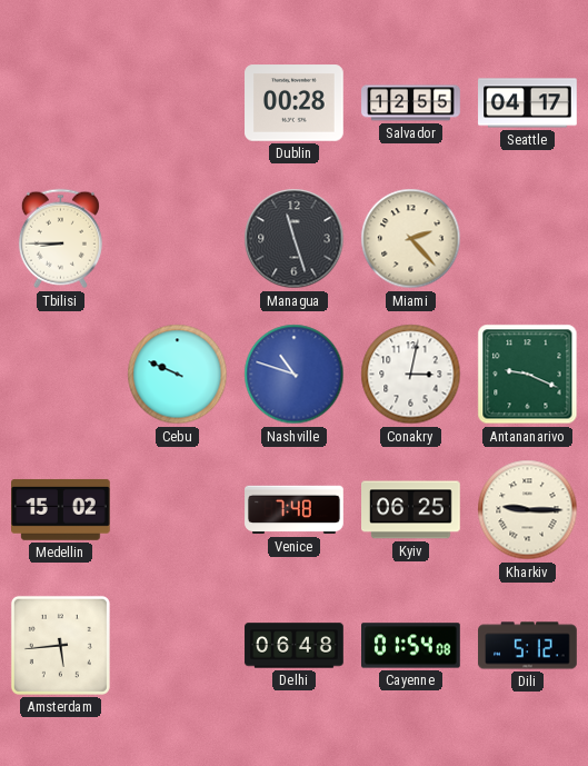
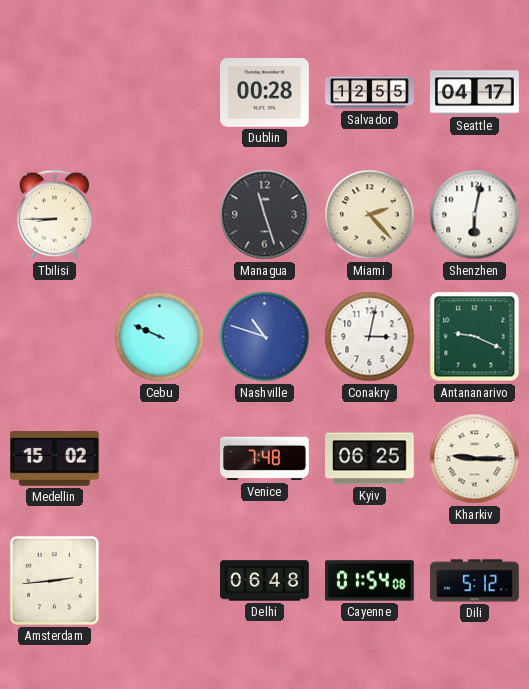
Shenzhen: none -> 6:02
Amsterdam: 5:44 -> 2:44
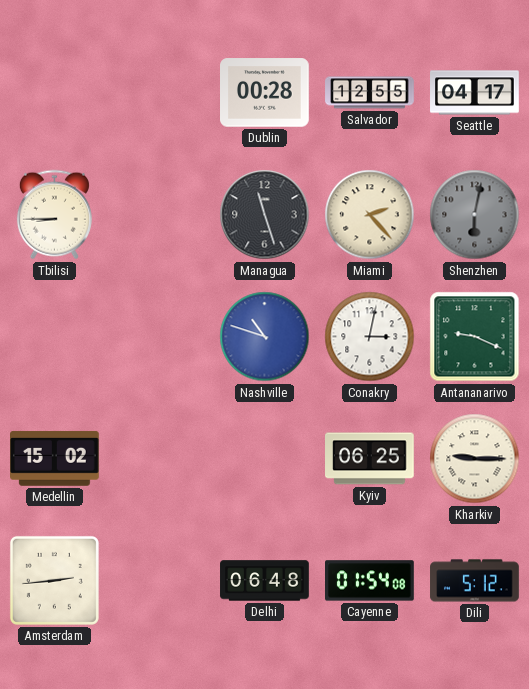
Shenzhen dial: white -> grey
Cebu: 9:49 -> none
Venice: 7:48 -> none
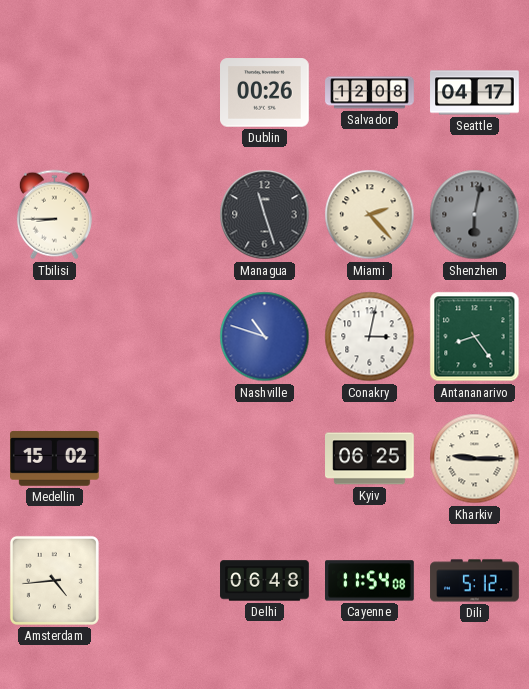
Dublin: 00:28 -> 00:26
Salvador: 12:55 -> 12:08
Antananarivo: 9:19 -> 8:24
Amsterdam: 2:44 -> 4:44
Cayenne: 01:54 -> 11:54
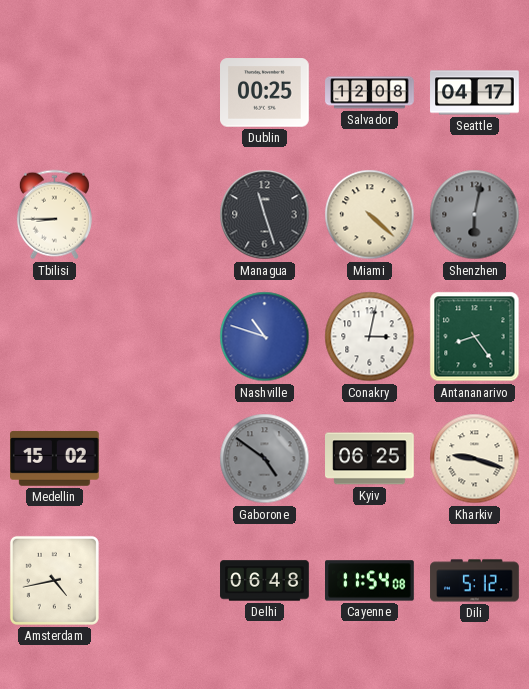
Dublin: 00:26 -> 00:25
Miami: 2:23 -> 4:22
Gaborone: none -> 4:51
Kharkiv: 9:15 -> 9:18
Amsterdam: 4:44 -> 4:43
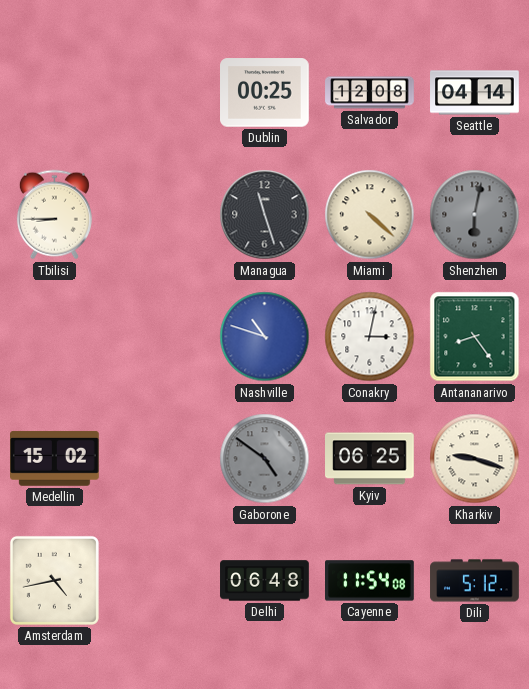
Seattle: 04:17 -> 04:14
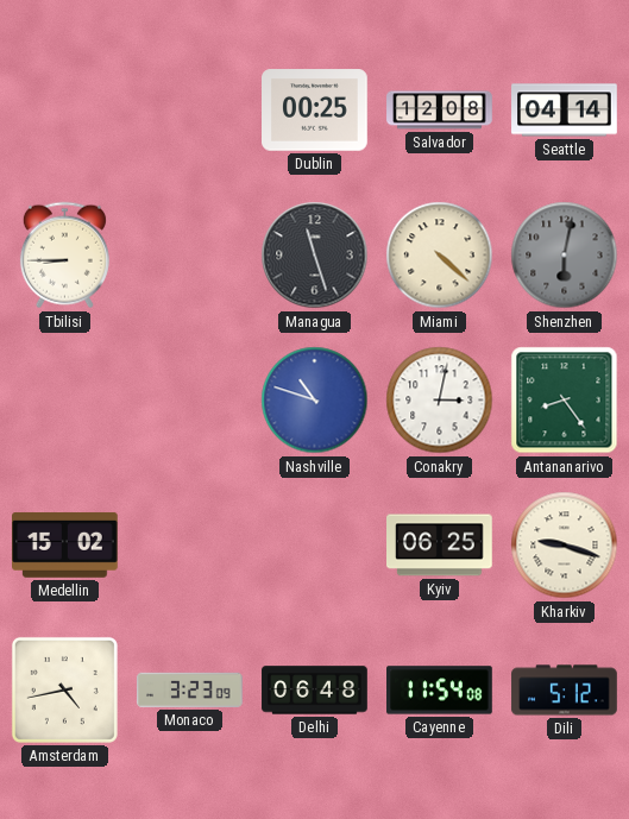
Gaborone: 4:51 -> none
Monaco: none -> 3:23
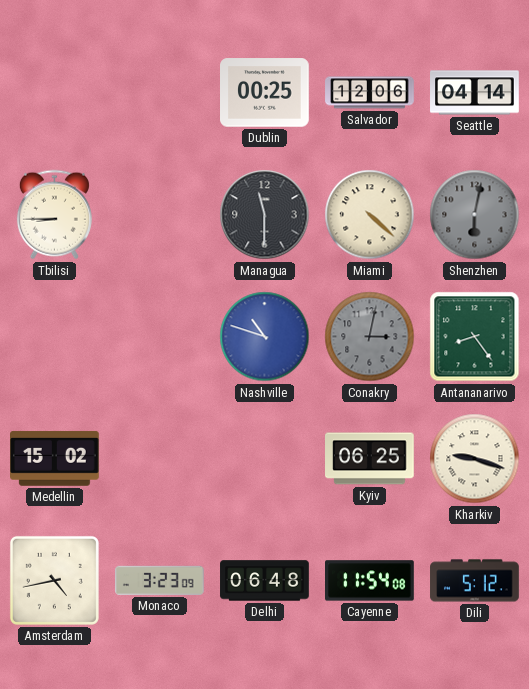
Salvador: 12:08 -> 12:06
Managua: 11:27 -> 11:30
Conakry dial: white -> grey
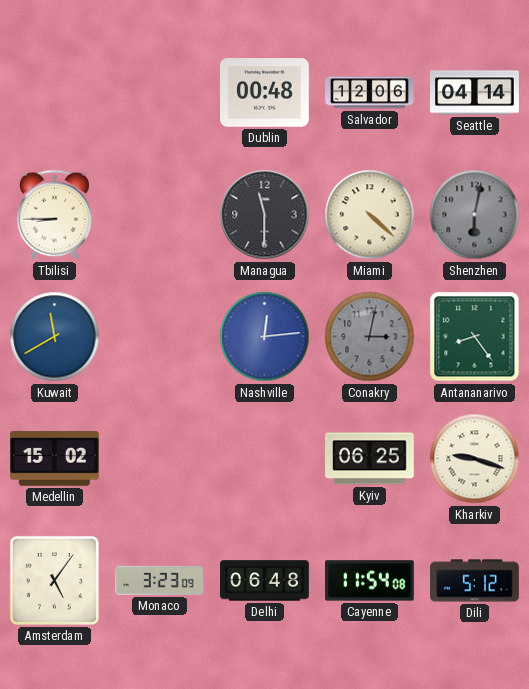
Dublin: 00:25 -> 00:48
Kuwait: none -> 11:40
Nashville: 10:48 -> 12:14
Amsterdam: 4:43 -> 5:06
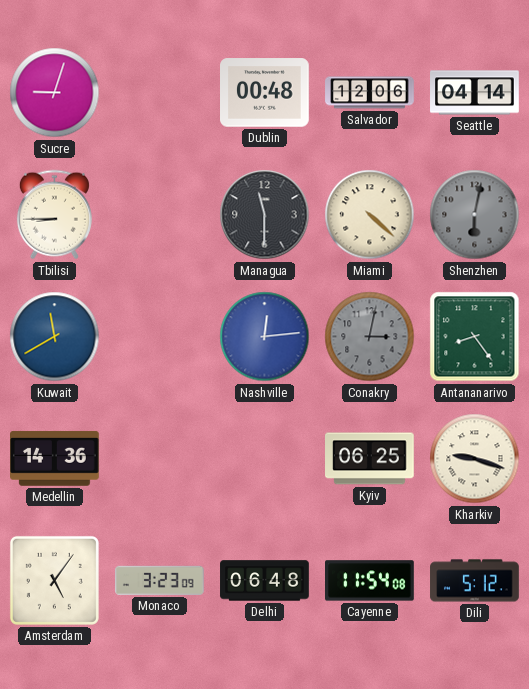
Sucre: none -> 9:03
Medellin: 15:02 -> 14:36
